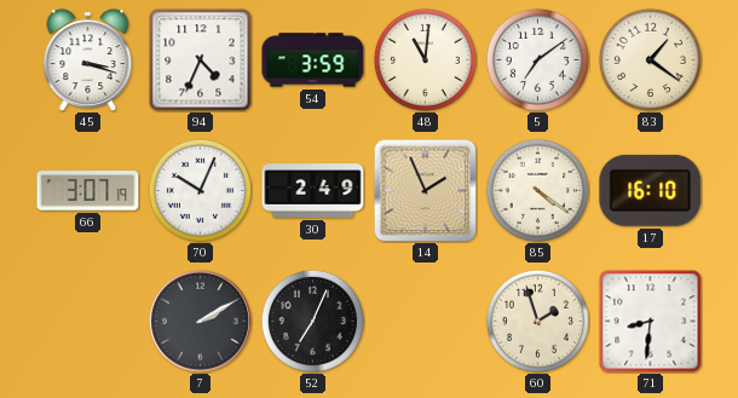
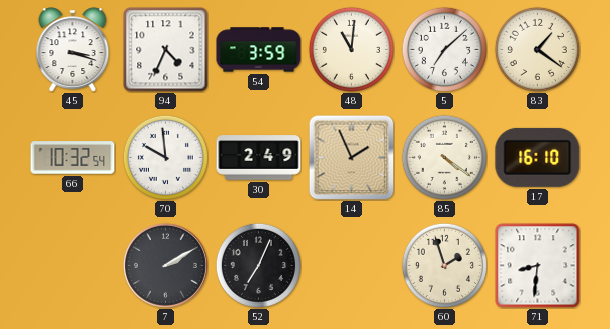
5: 7:09 -> 7:08
66: 3:07 -> 10:32
70: 10:04 -> 9:59
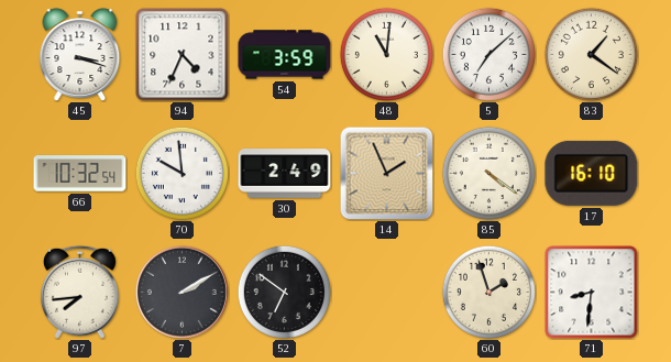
97: none -> 7:44
52: 7:04 -> 6:51
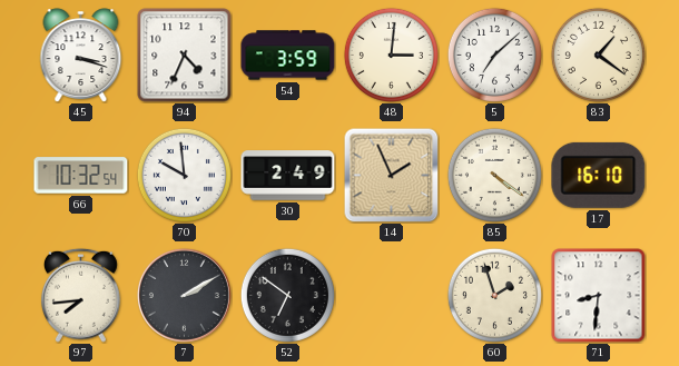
48: 11:01 -> 3:01
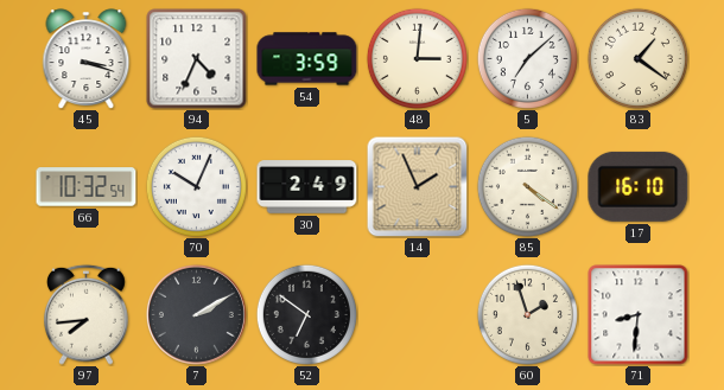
70: 9:59 -> 10:04
